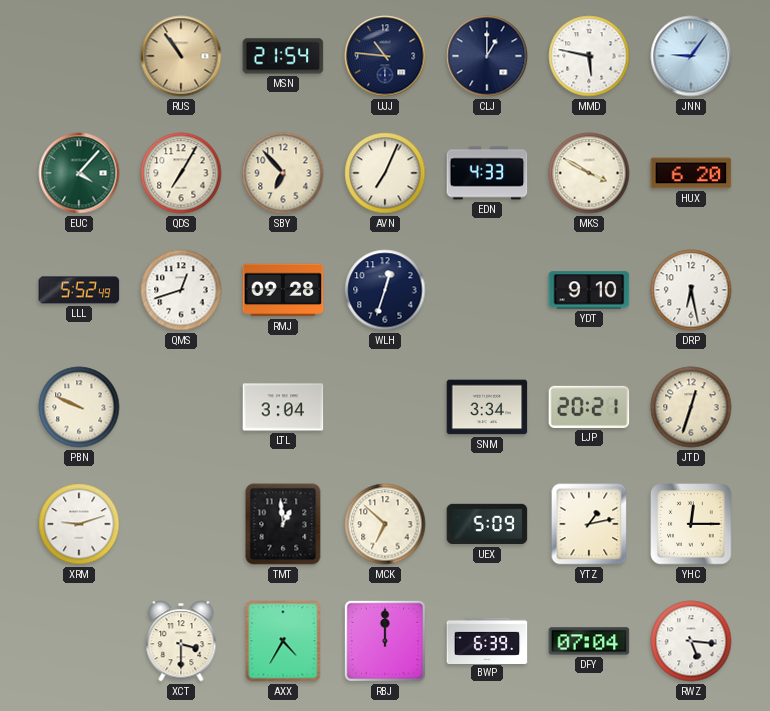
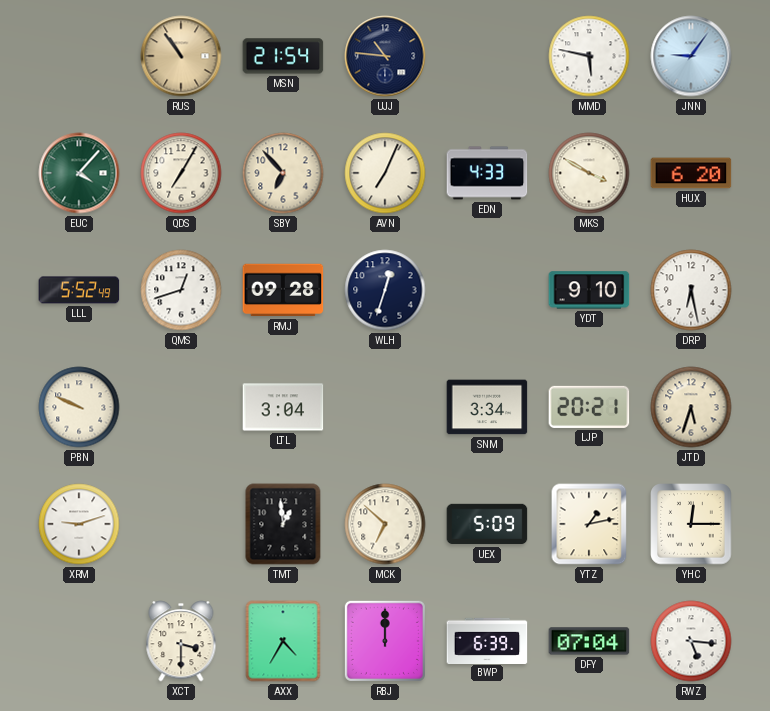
CLJ: 1:00 -> none
JTD: 12:33 -> 5:33
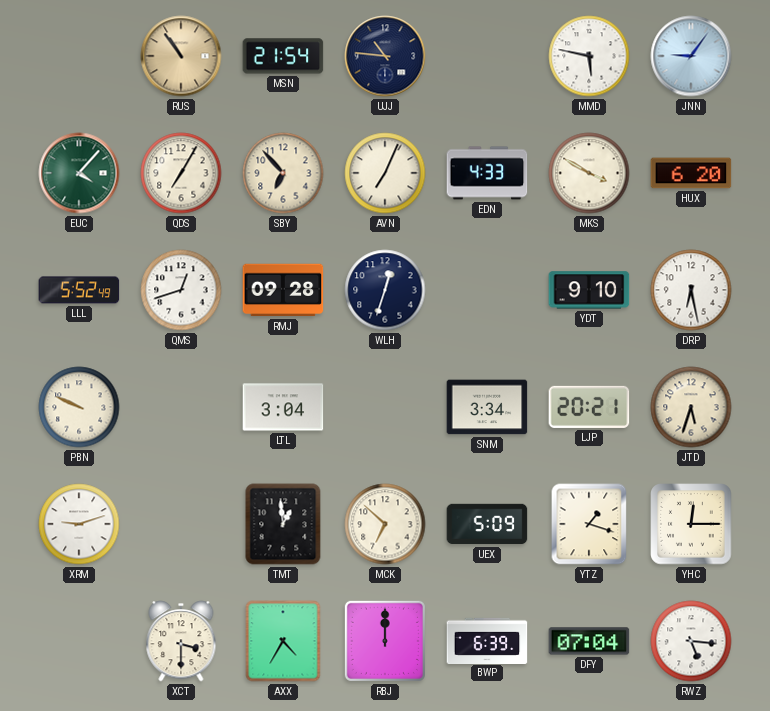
YTZ: 1:13 -> 1:18
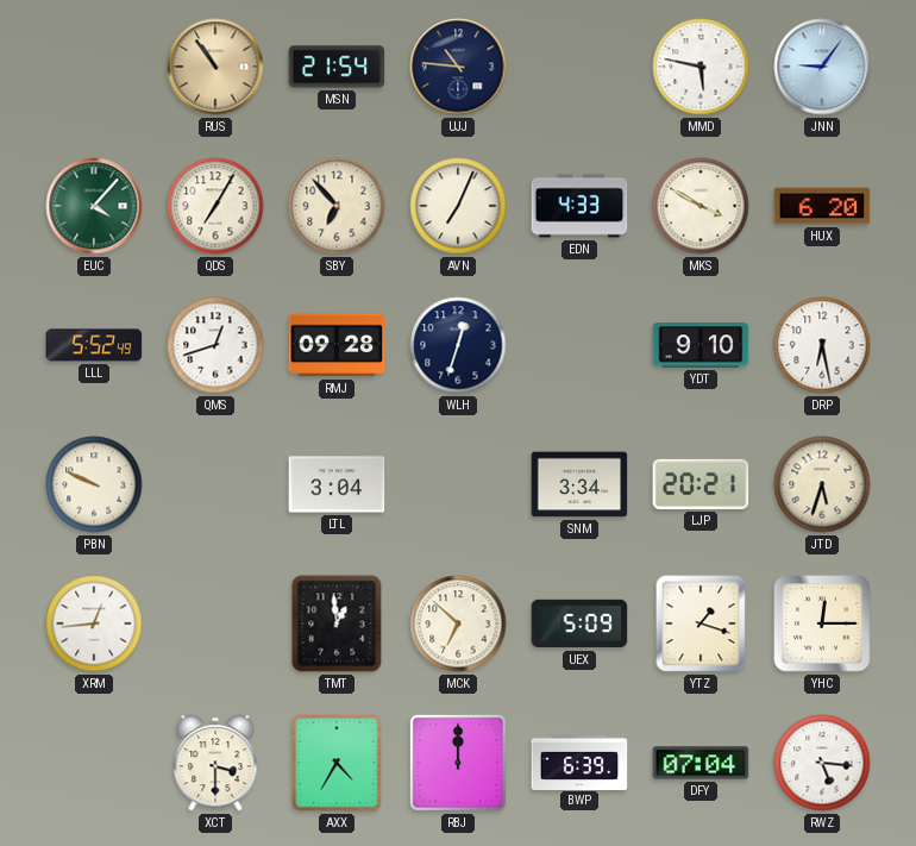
XRM: 9:12 -> 12:44
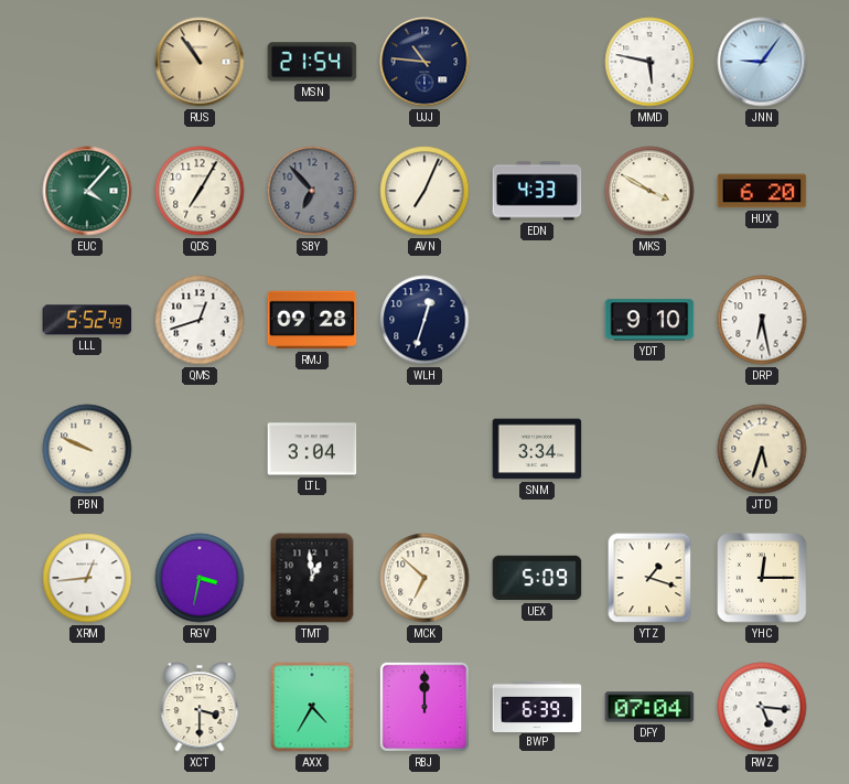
SBY dial: cream -> grey
LJP: 20:21 -> none
RGV: none -> 3:32
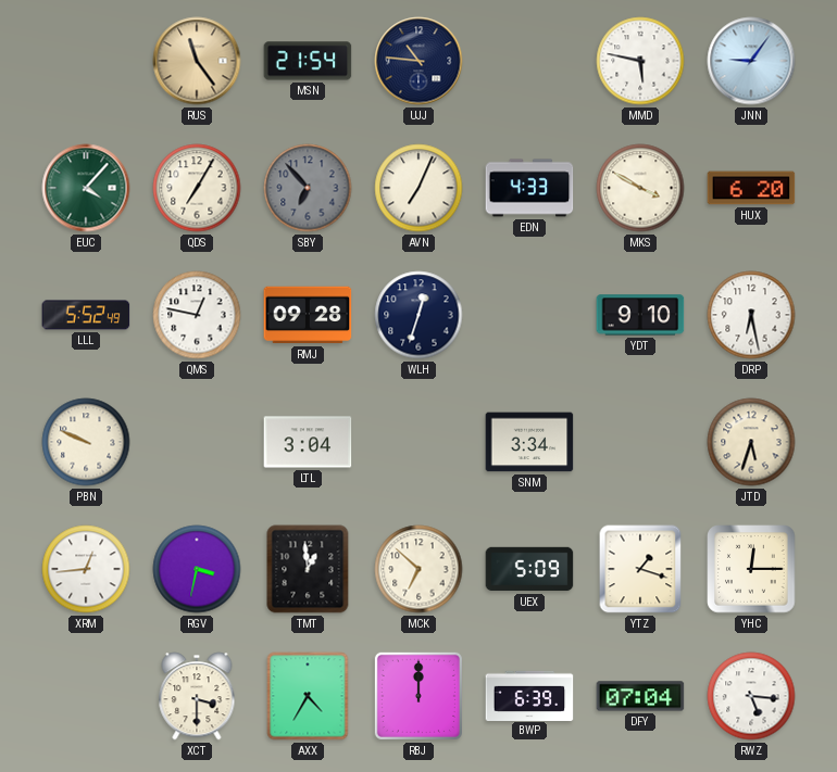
RUS: 10:54 -> 11:24
QMS: 12:42 -> 12:47
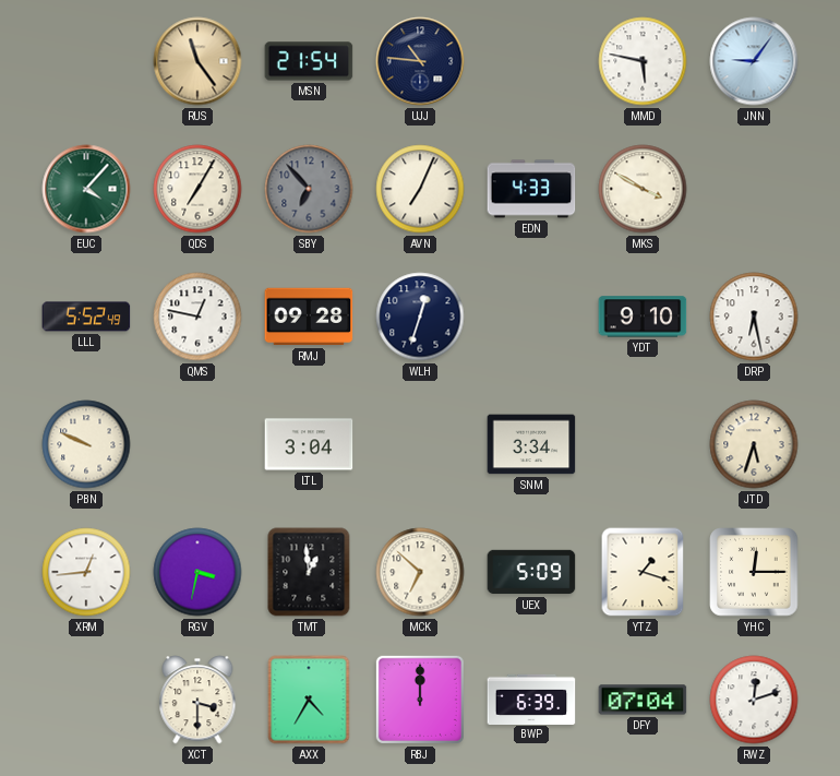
HUX: 6:20 -> none
RWZ: 5:16 -> 12:12
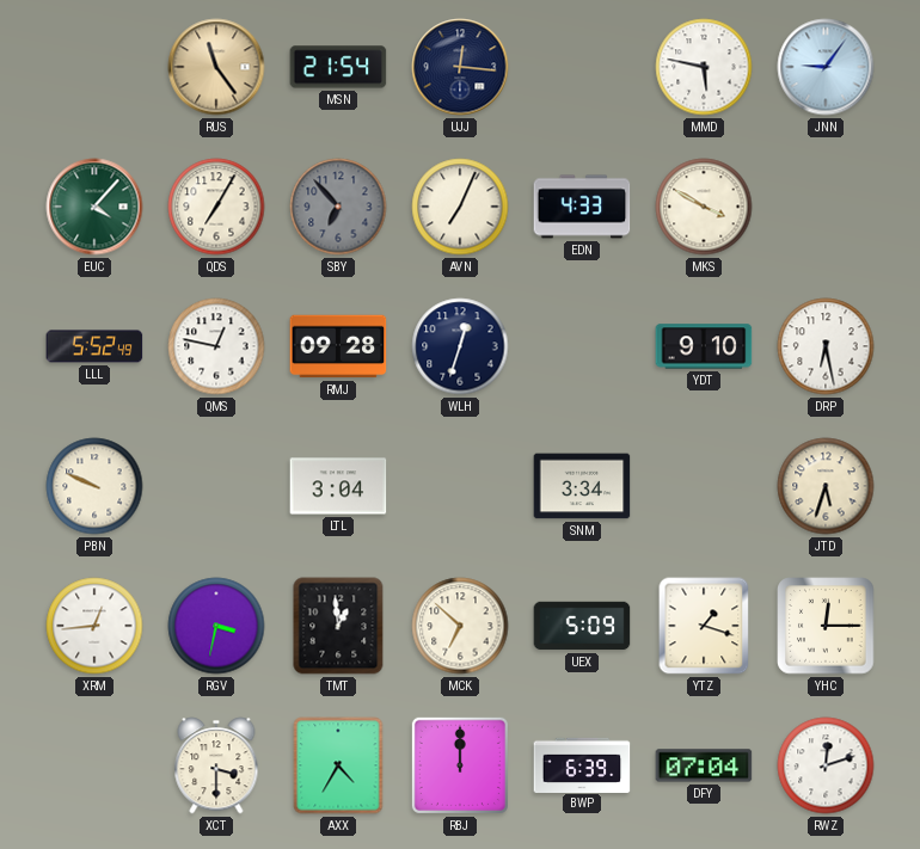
UJJ: 10:46 -> 12:16
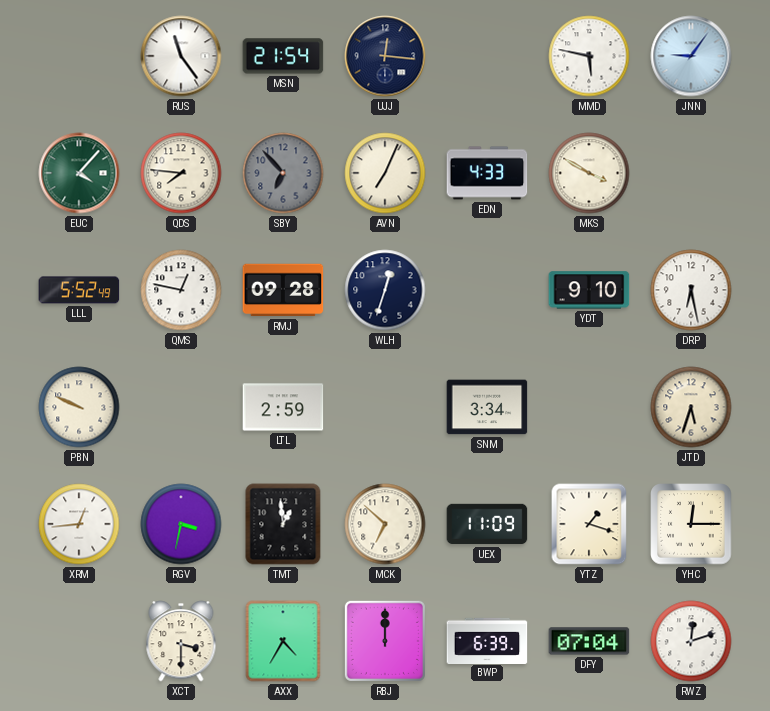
RUS dial: champagne -> white
QDS: 7:05 -> 7:46
LTL: 3:04 -> 2:59
UEX: 5:09 -> 11:09
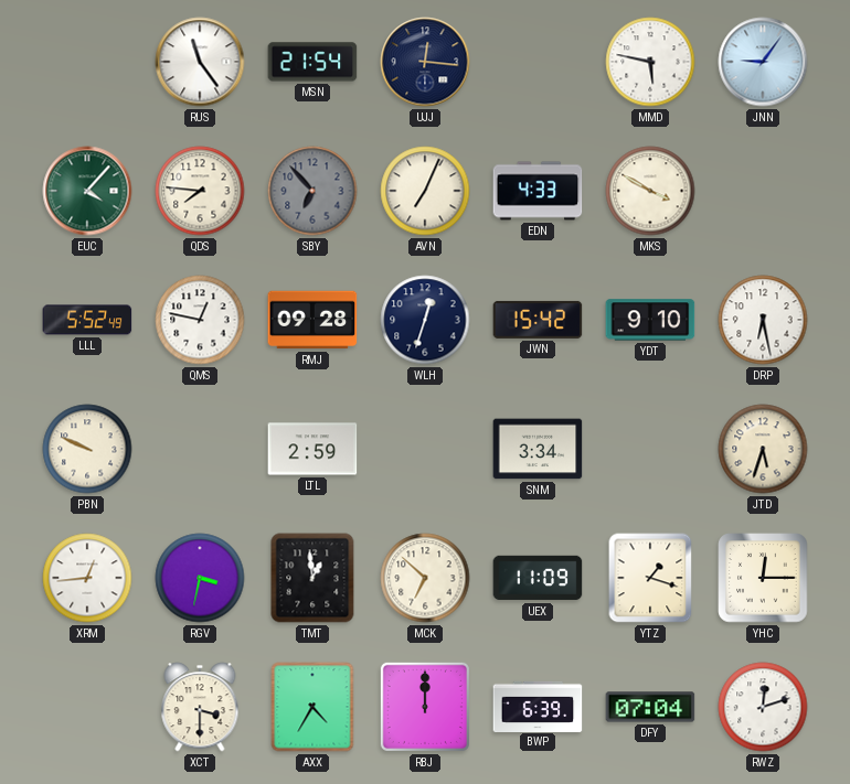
JWN: none -> 15:42
